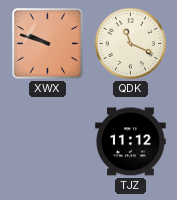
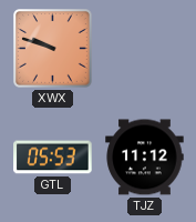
QDK: 11:19 -> none
GTL: none -> 05:53
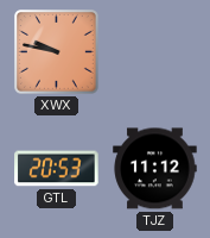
XWX: 9:48 -> 9:47
GTL: 05:53 -> 20:53
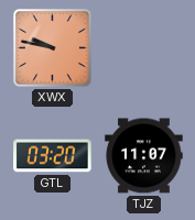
GTL: 20:53 -> 03:20
TJZ: 11:12 -> 11:07
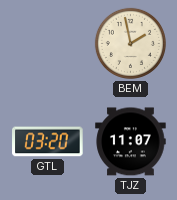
XWX: 9:47 -> none
BEM: none -> 1:58
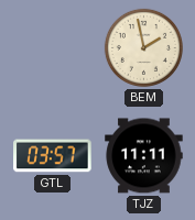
GTL: 03:20 -> 03:57
TJZ: 11:07 -> 11:11
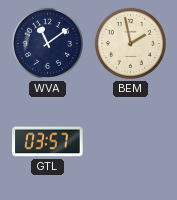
WVA: none -> 11:09
TJZ: 11:11 -> none
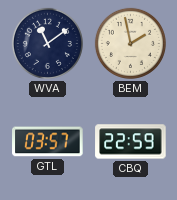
CBQ: none -> 22:59
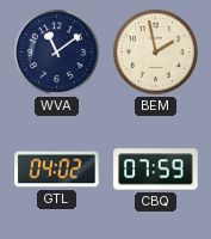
GTL: 03:57 -> 04:02
CBQ: 22:59 -> 07:59
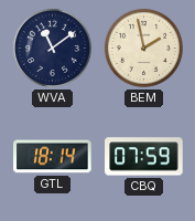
GTL: 04:02 -> 18:14
